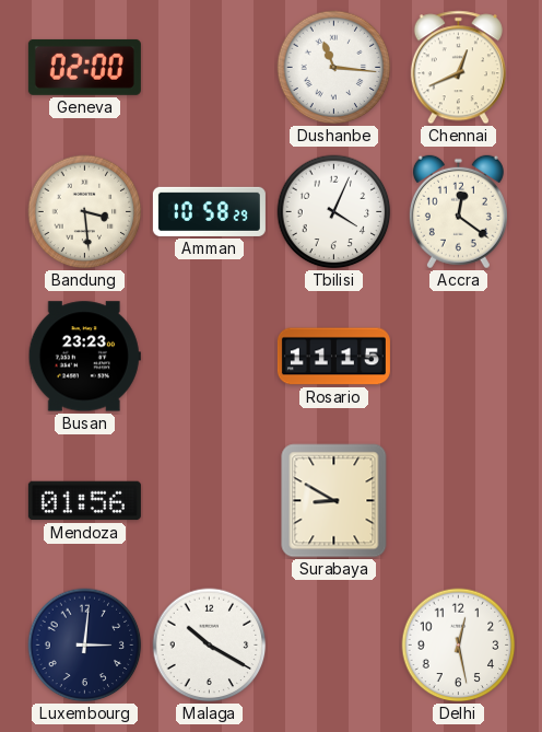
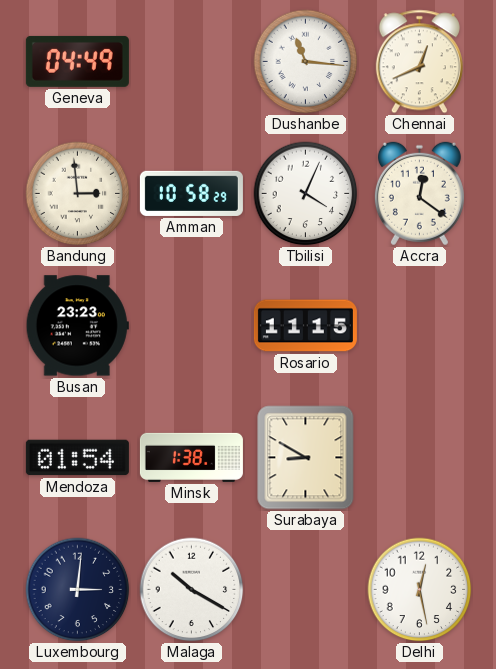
Geneva: 02:00 -> 04:49
Bandung: 3:29 -> 2:59
Mendoza: 01:56 -> 01:54
Minsk: none -> 1:38
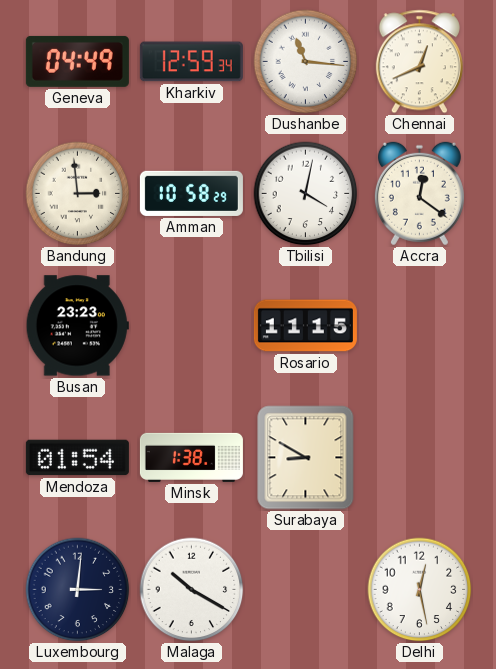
Kharkiv: none -> 12:59
Tbilisi: 4:04 -> 4:02
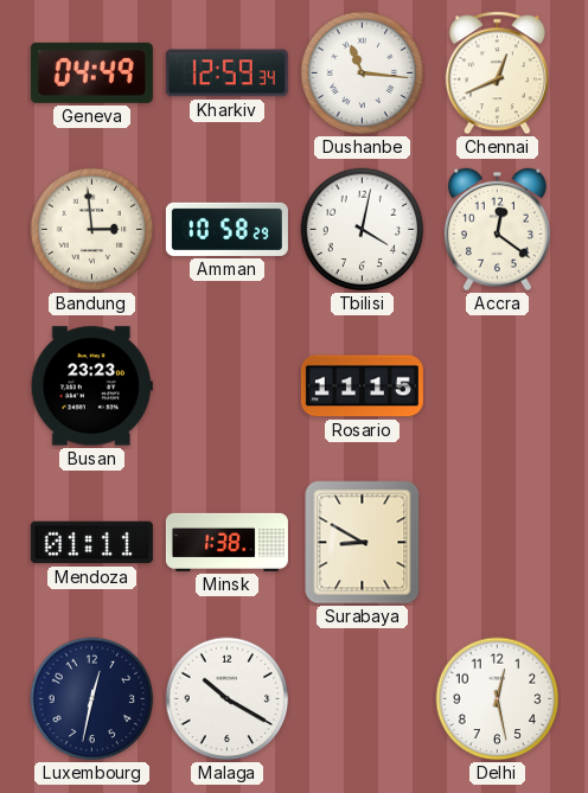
Mendoza: 01:54 -> 01:11
Luxembourg: 3:01 -> 12:32
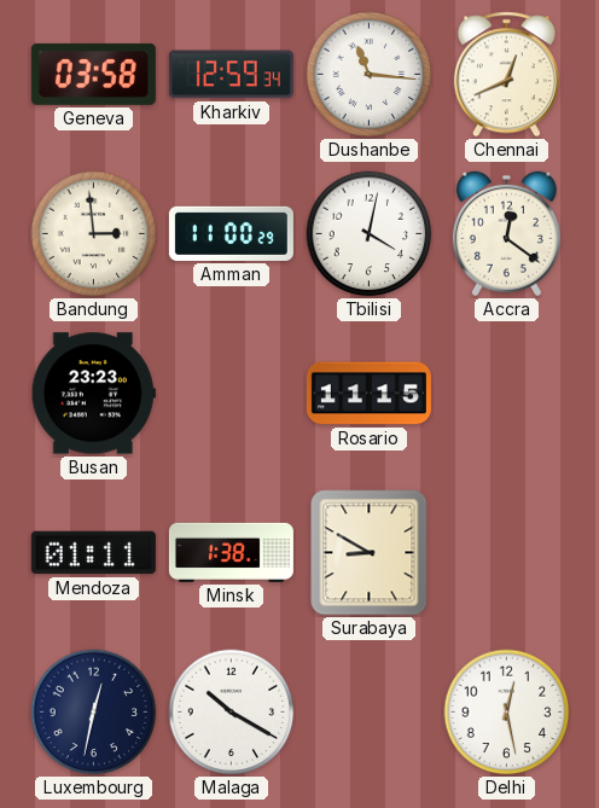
Geneva: 04:49 -> 03:58
Amman: 10:58 -> 11:00
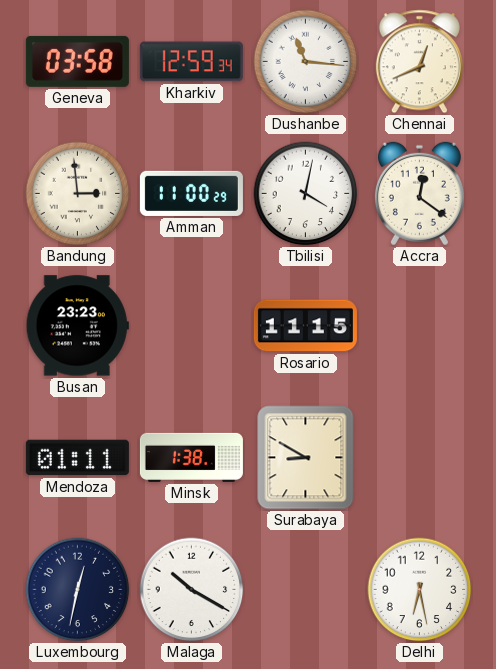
Delhi: 12:28 -> 6:28
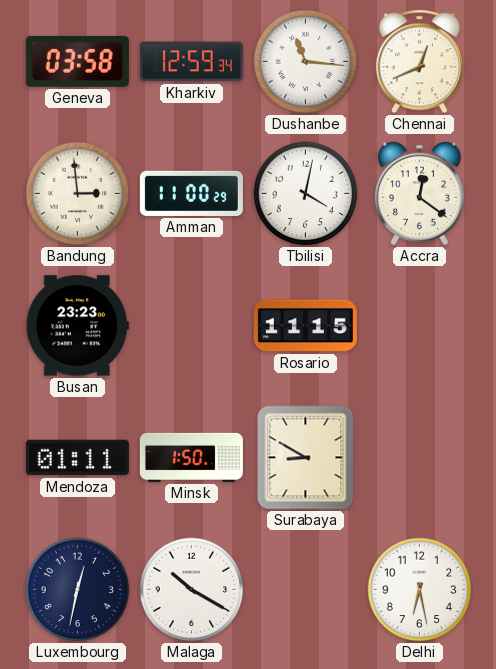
Minsk: 1:38 -> 1:50
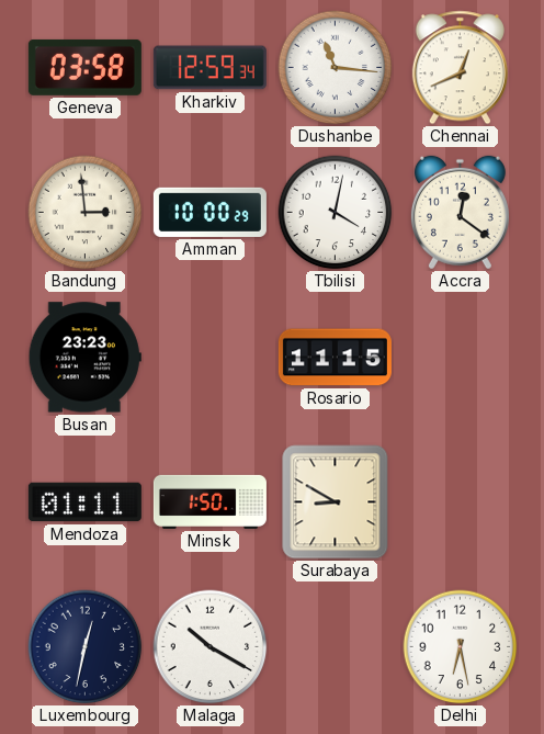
Amman: 11:00 -> 10:00
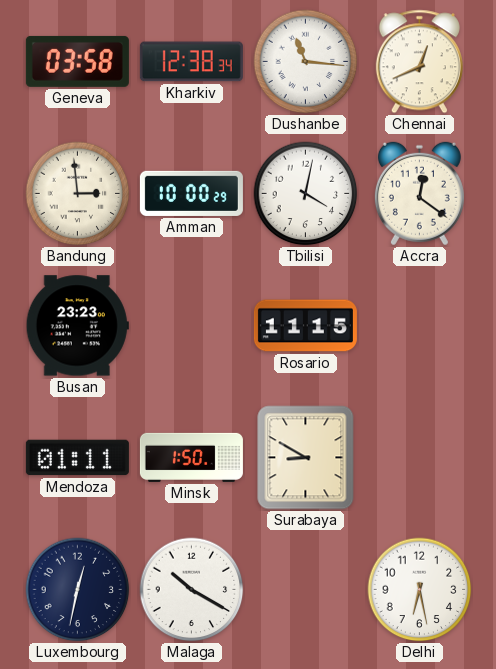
Kharkiv: 12:59 -> 12:38
